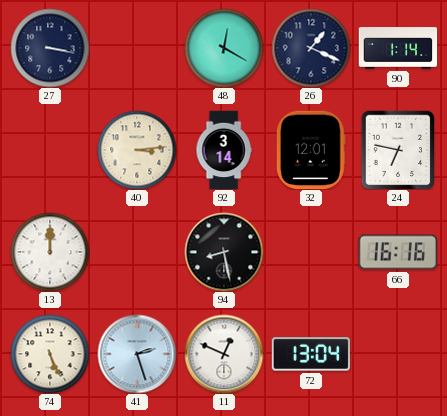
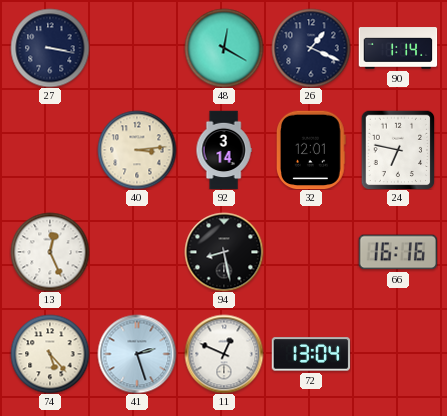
13: 12:00 -> 12:26
74: 5:26 -> 5:23
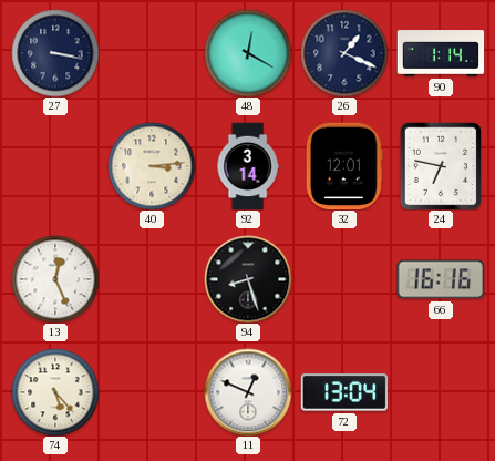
94: 8:28 -> 8:27
41: 2:27 -> none
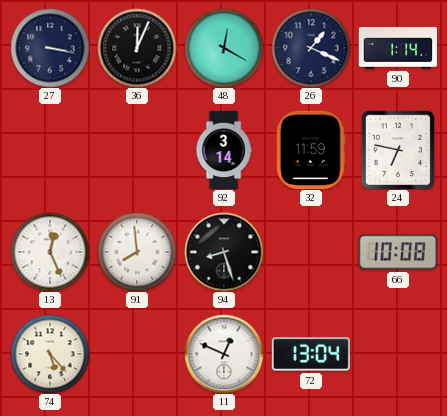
36: none -> 12:04
40: 3:14 -> none
32: 12:01 -> 11:59
91: none -> 7:59
66: 16:16 -> 10:08
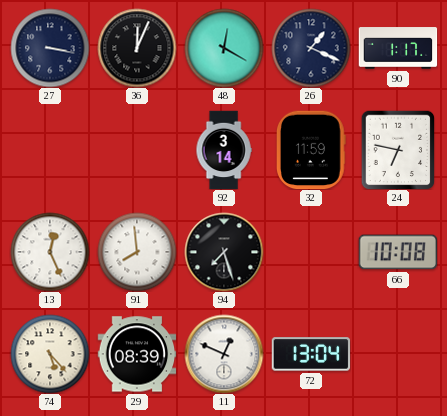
90: 1:14 -> 1:17
94: 8:27 -> 7:27
29: none -> 08:39
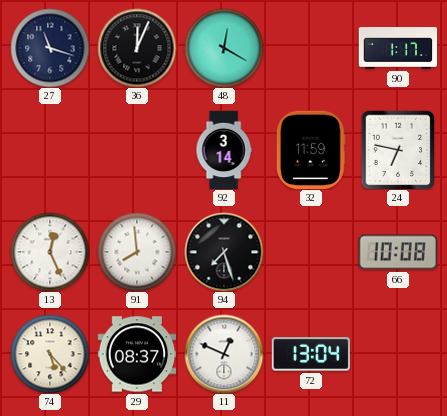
27: 3:17 -> 11:18
26: 1:19 -> none
29: 08:39 -> 08:37
